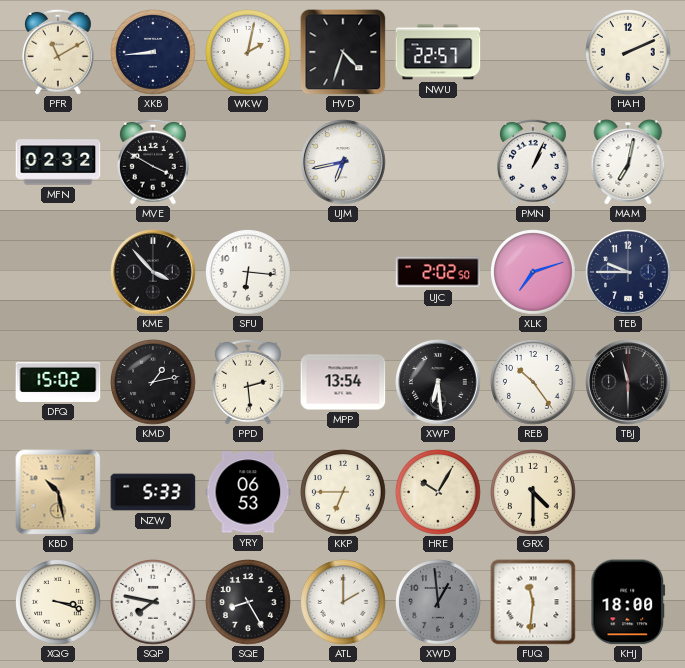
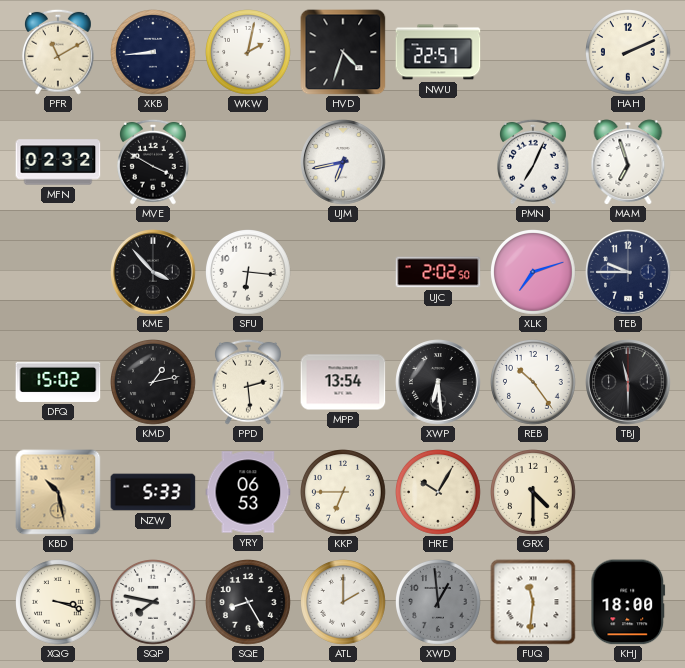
PMN: 1:04 -> 7:04
MAM: 7:02 -> 6:57
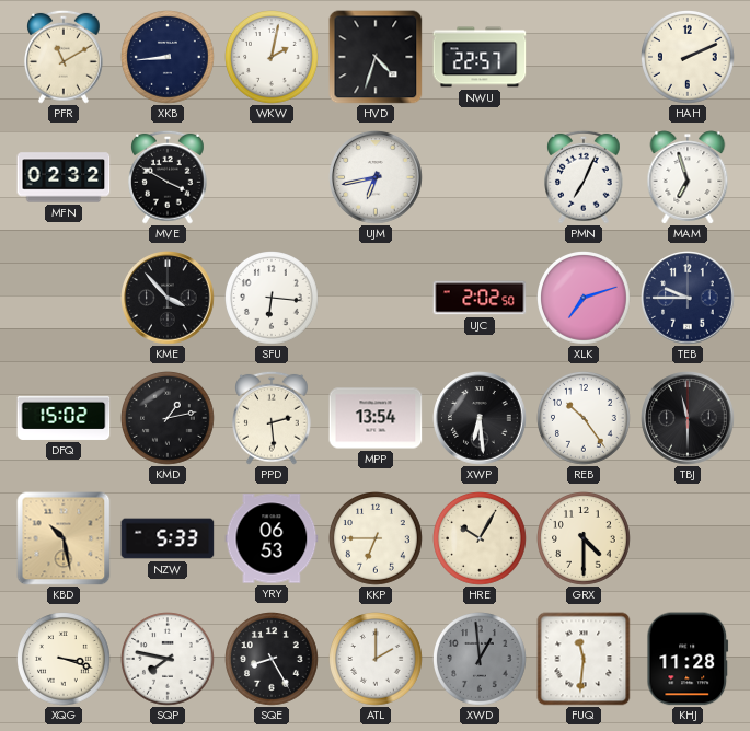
KHJ: 18:00 -> 11:28
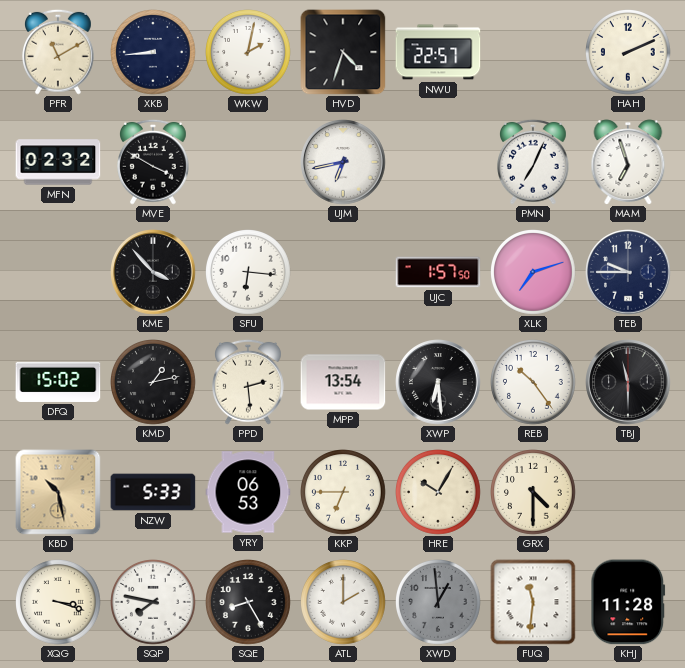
UJC: 2:02 -> 1:57
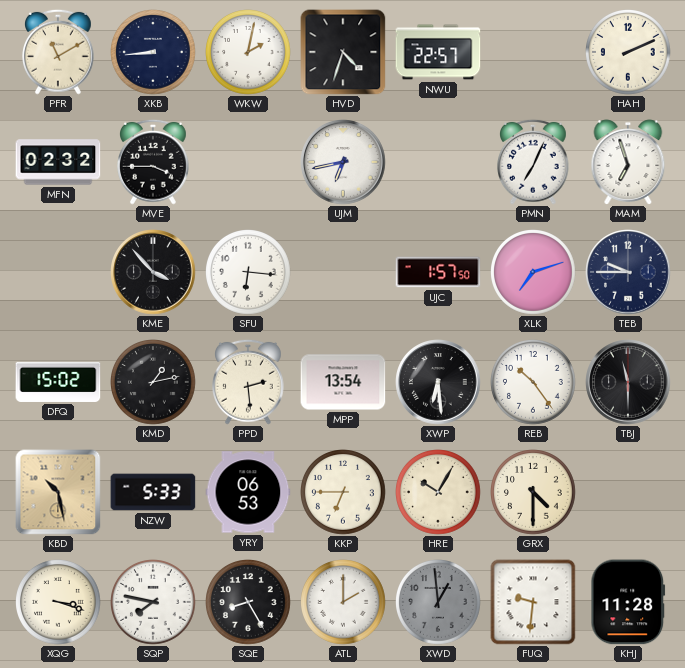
MVE: 3:50 -> 3:45
FUQ: 11:31 -> 9:31
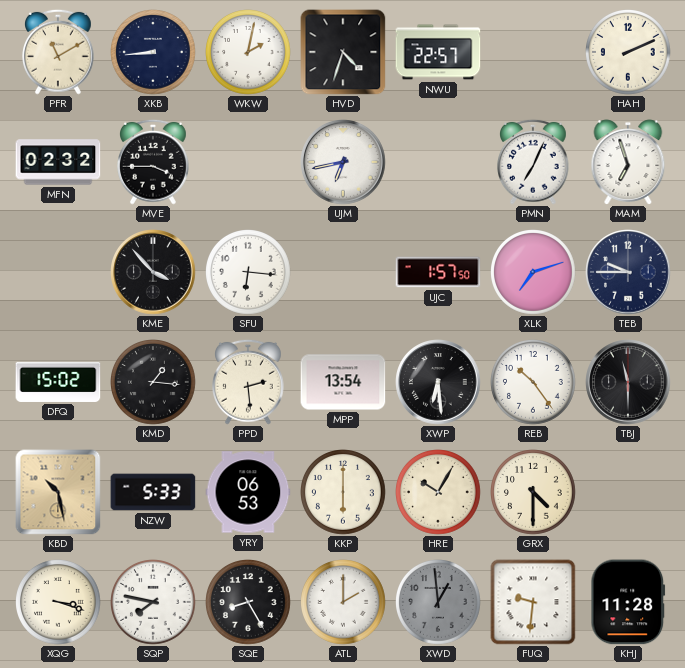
KMD: 1:13 -> 1:16
KKP: 6:45 -> 6:00
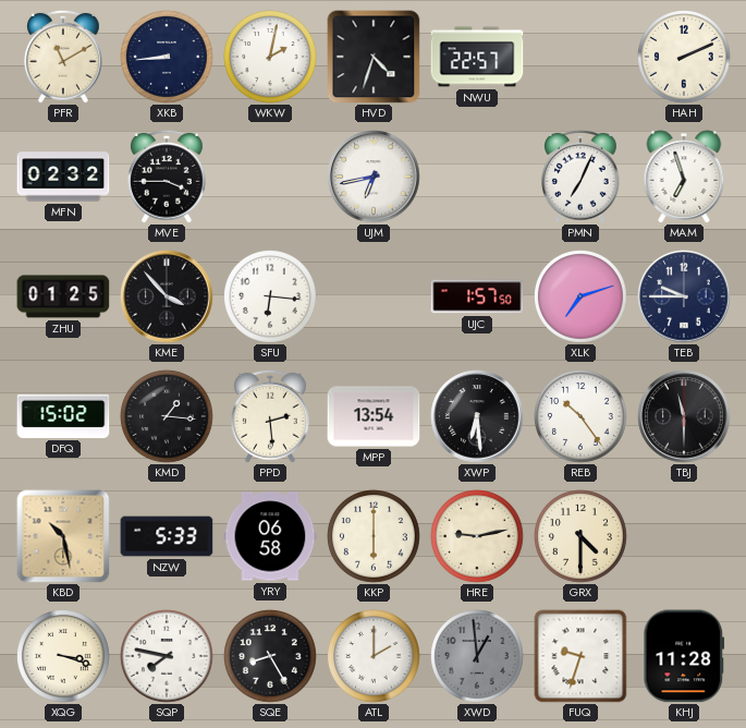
ZHU: none -> 01:25
YRY: 06:53 -> 06:58
HRE: 10:05 -> 9:13
FUQ: 9:31 -> 9:33
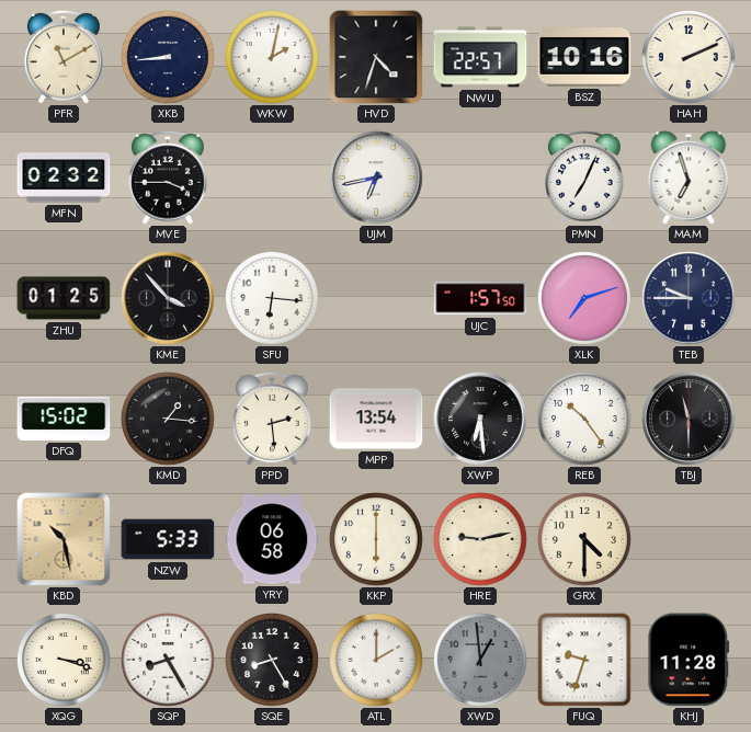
BSZ: none -> 10:16
SQP: 7:47 -> 8:25
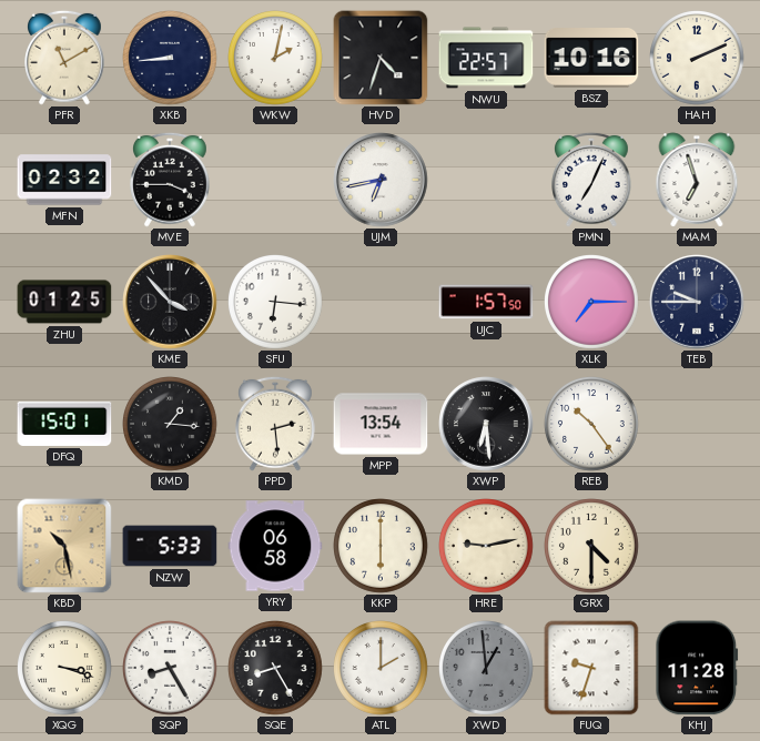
XLK: 7:12 -> 7:15
DFQ: 15:02 -> 15:01
TBJ: 11:30 -> none
